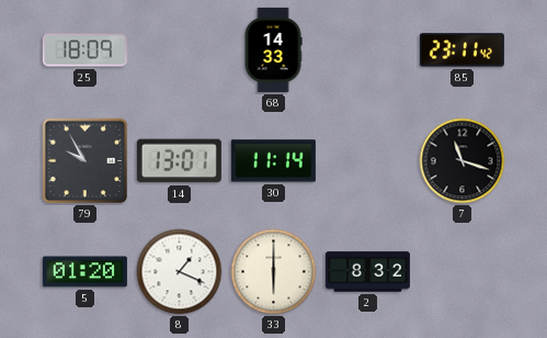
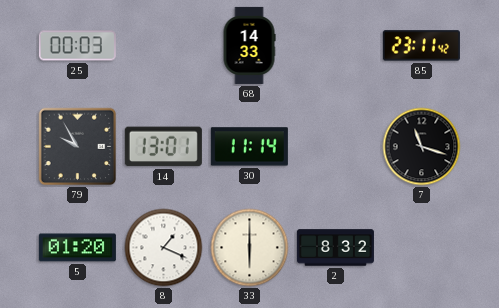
25: 18:09 -> 00:03
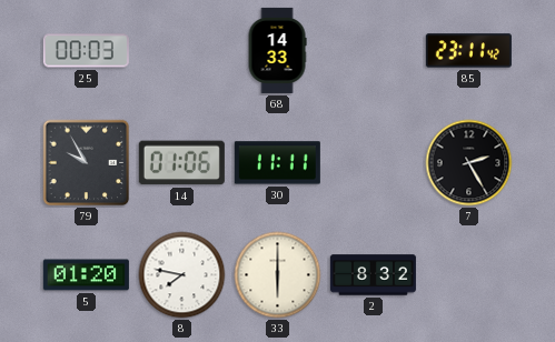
14: 13:01 -> 01:06
30: 11:14 -> 11:11
7: 11:18 -> 2:25
8: 1:19 -> 7:47
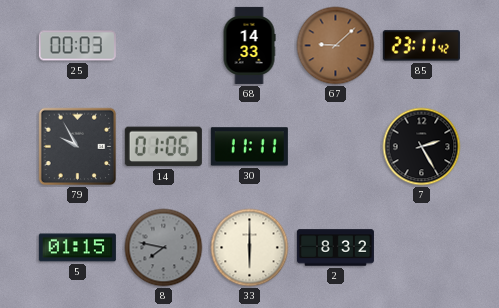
67: none -> 9:08
5: 01:20 -> 01:15
8 dial: white -> grey
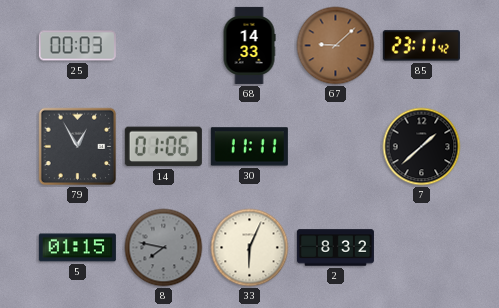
79: 9:55 -> 12:55
7: 2:25 -> 1:38
33: 6:00 -> 6:04
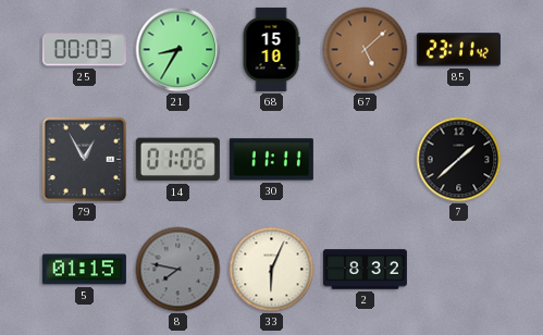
21: none -> 8:35
68: 14:33 -> 15:10
67: 9:08 -> 5:08
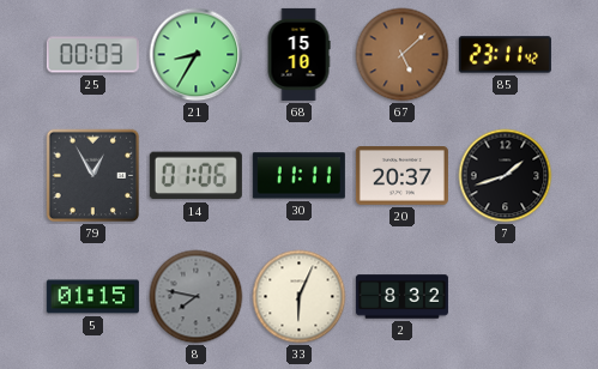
20: none -> 20:37
7: 1:38 -> 1:42
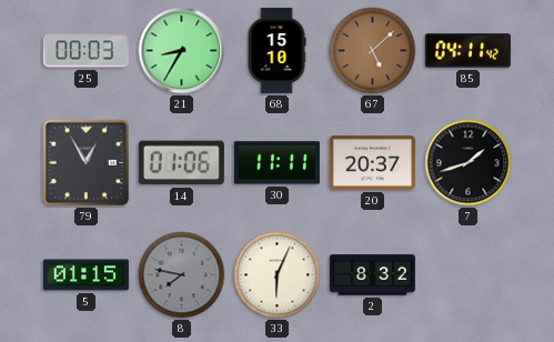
85: 23:11 -> 04:11
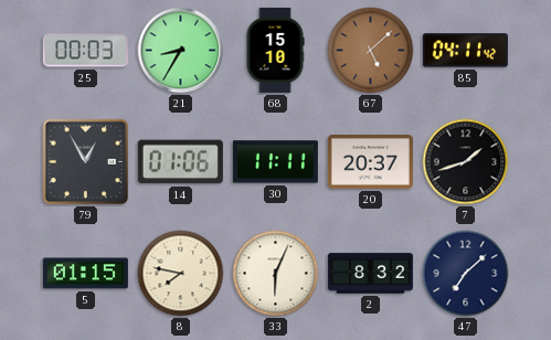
8 dial: grey -> cream
47: none -> 7:08
